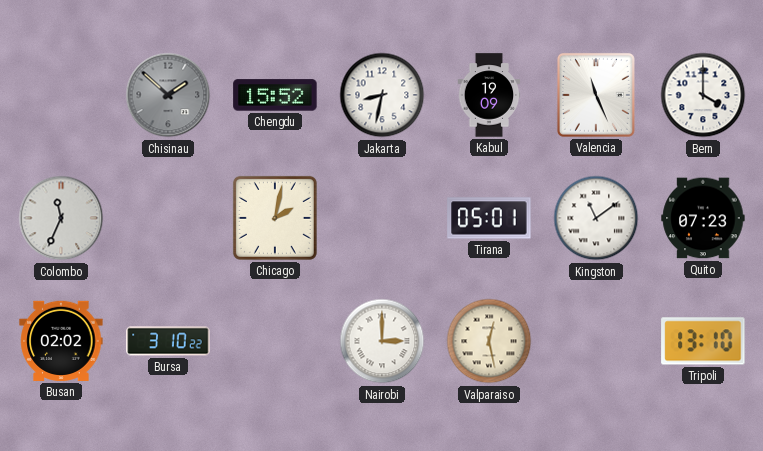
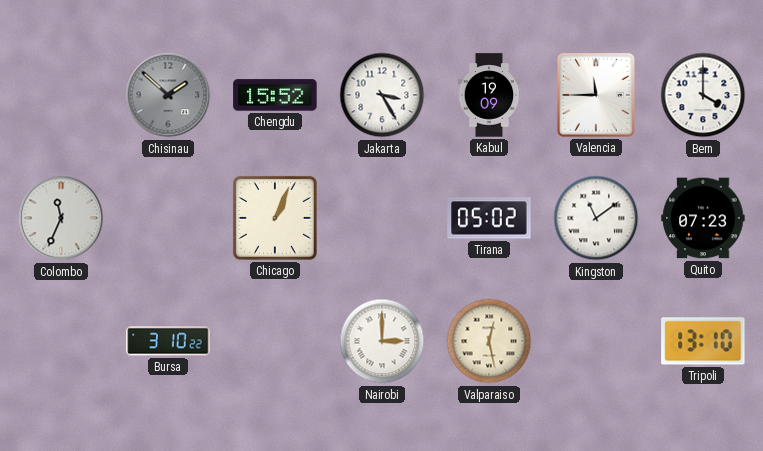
Jakarta: 8:32 -> 3:25
Valencia: 11:26 -> 11:45
Chicago: 2:02 -> 1:04
Tirana: 05:01 -> 05:02
Busan: 02:02 -> none
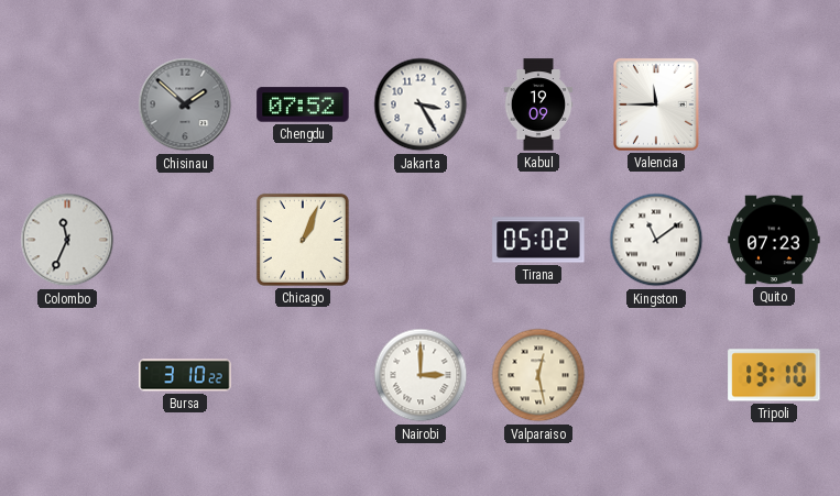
Chengdu: 15:52 -> 07:52
Bern: 4:00 -> none
